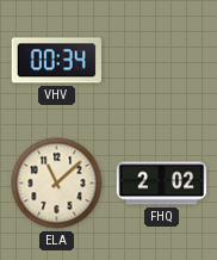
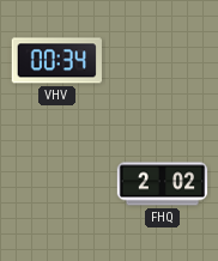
ELA: 11:08 -> none
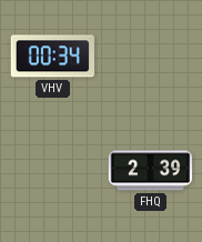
FHQ: 2:02 -> 2:39
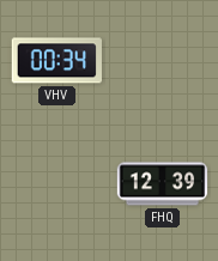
FHQ: 2:39 -> 12:39
